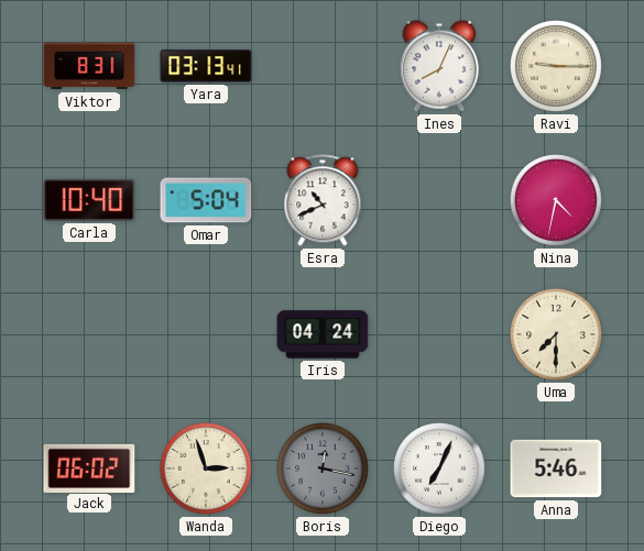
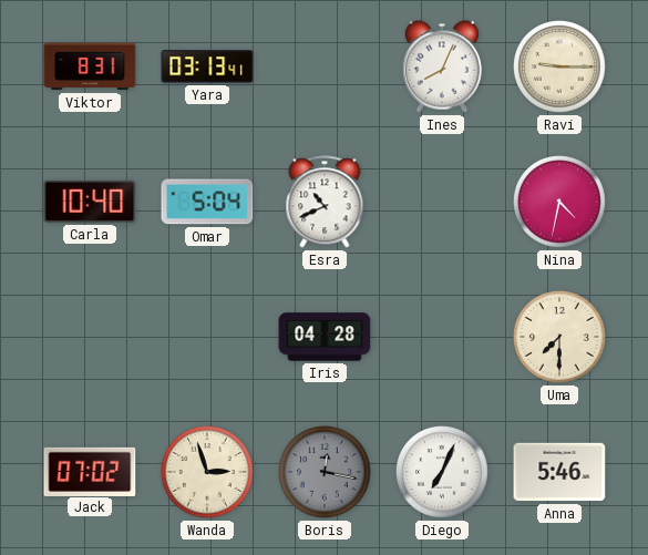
Iris: 04:24 -> 04:28
Jack: 06:02 -> 07:02
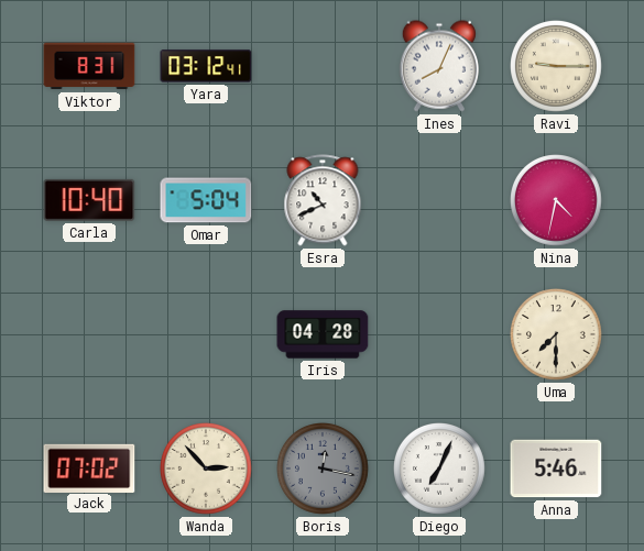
Yara: 03:13 -> 03:12
Wanda: 2:57 -> 2:53
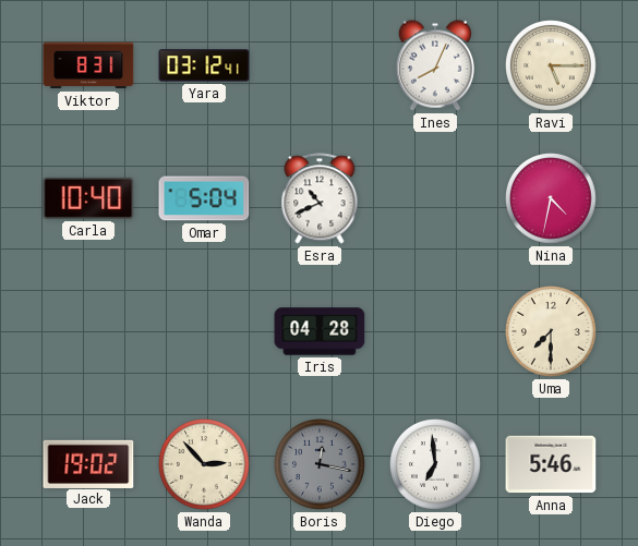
Ravi: 9:15 -> 5:15
Jack: 07:02 -> 19:02
Diego: 7:04 -> 6:59
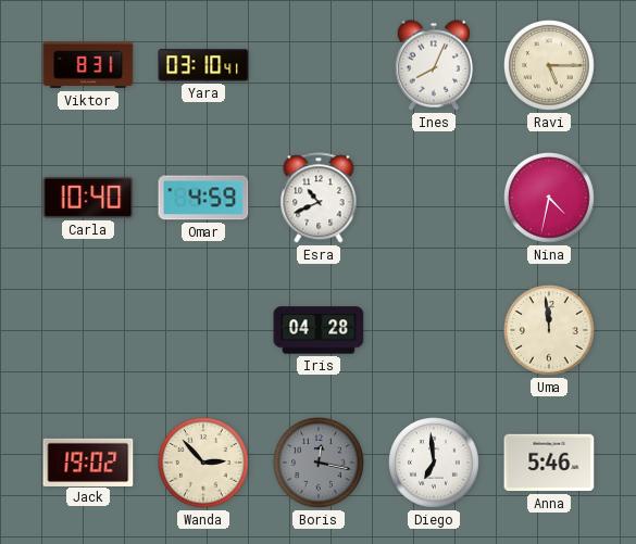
Yara: 03:12 -> 03:10
Omar: 5:04 -> 4:59
Uma: 7:30 -> 11:59
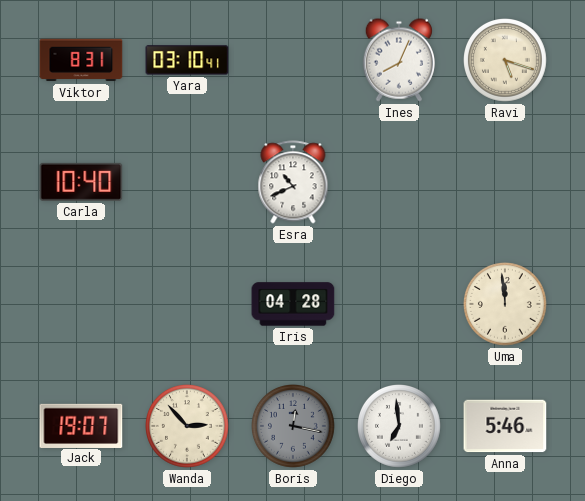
Ravi: 5:15 -> 5:18
Omar: 4:59 -> none
Nina: 4:32 -> none
Jack: 19:02 -> 19:07
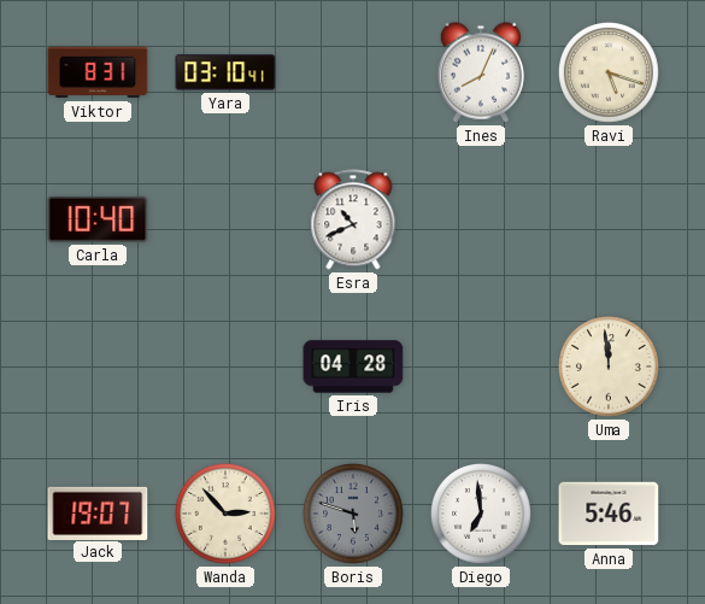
Boris: 12:17 -> 5:48
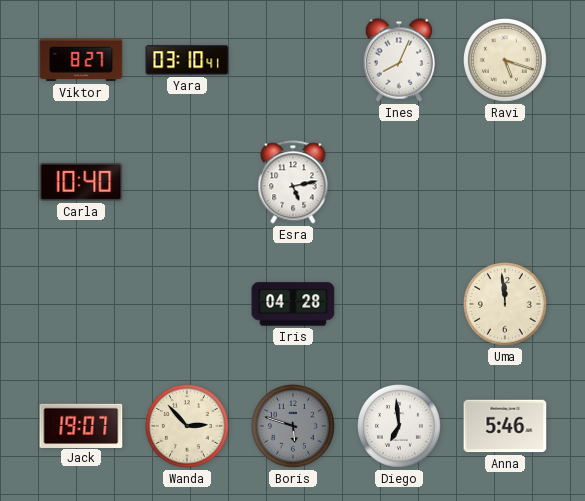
Viktor: 8:31 -> 8:27
Esra: 10:41 -> 5:13
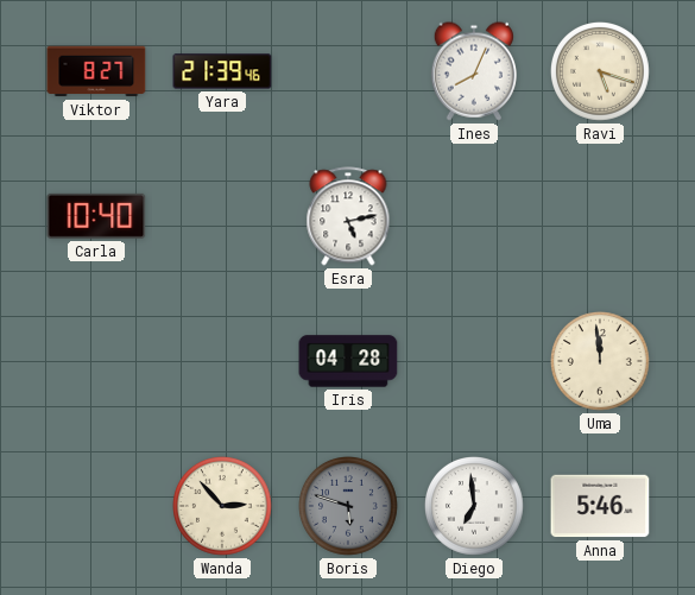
Yara: 03:10 -> 21:39
Jack: 19:07 -> none
